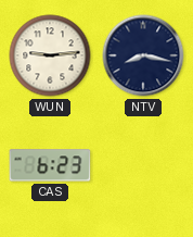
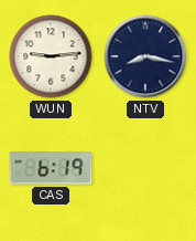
CAS: 6:23 -> 6:19
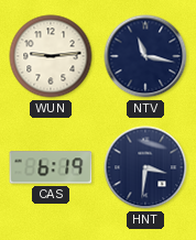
NTV: 8:17 -> 11:17
HNT: none -> 3:31
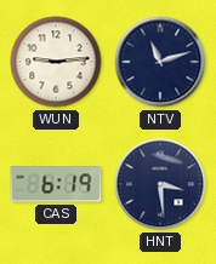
NTV: 11:17 -> 11:12
HNT: 3:31 -> 3:29
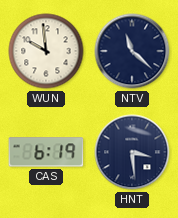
WUN: 9:14 -> 9:59
NTV: 11:12 -> 11:22
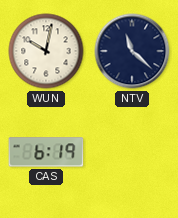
WUN: 9:59 -> 10:02
HNT: 3:29 -> none
